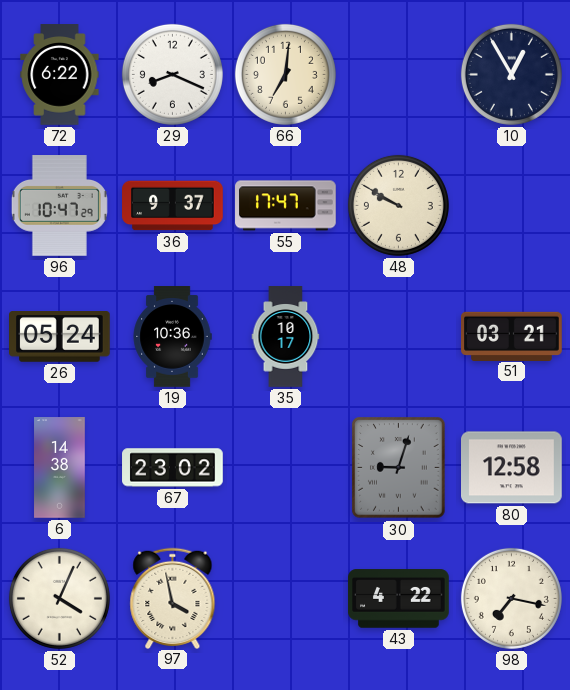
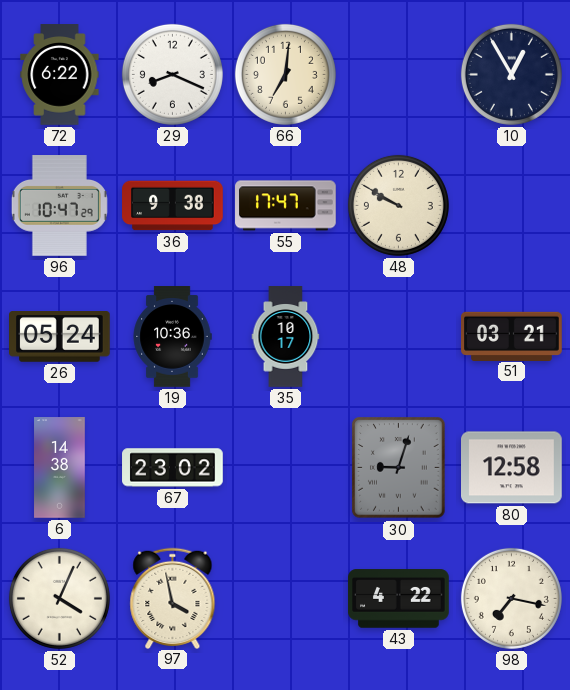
36: 9:37 -> 9:38
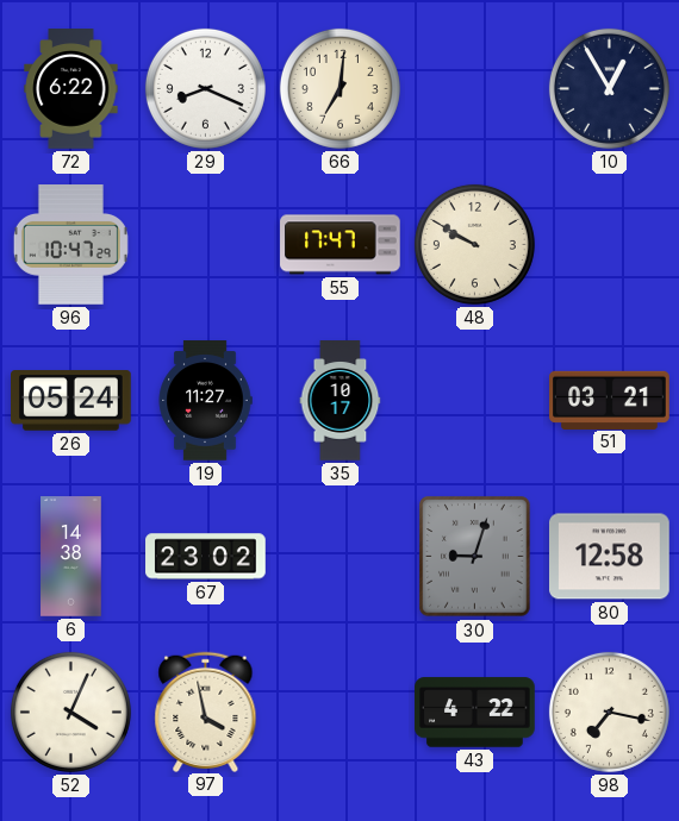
36: 9:38 -> none
19: 10:36 -> 11:27
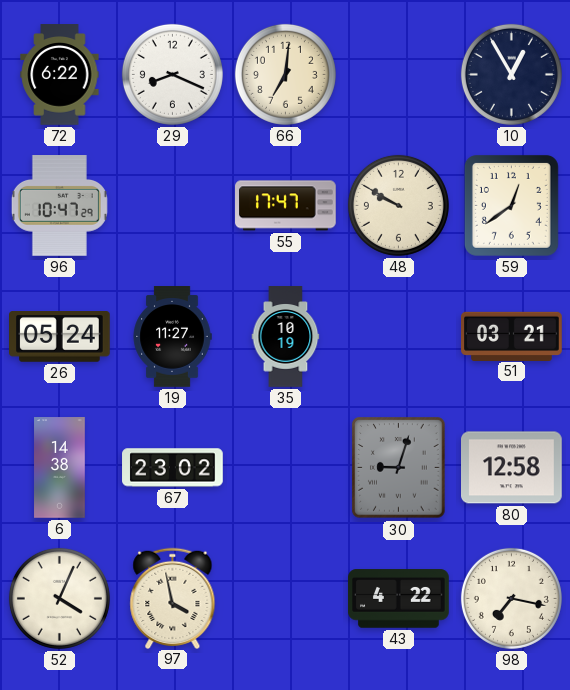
59: none -> 12:39
35: 10:17 -> 10:19
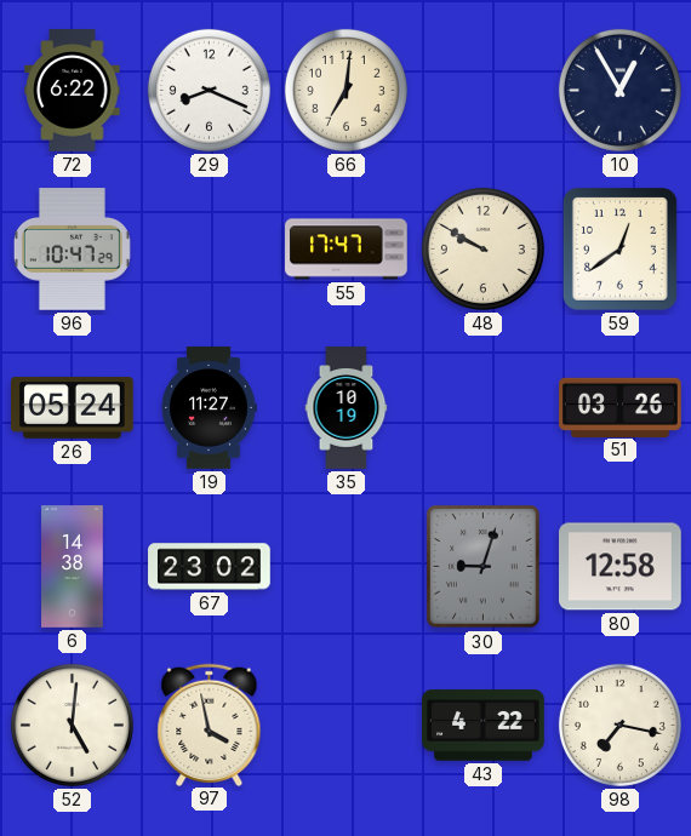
51: 03:21 -> 03:26
52: 4:04 -> 5:01
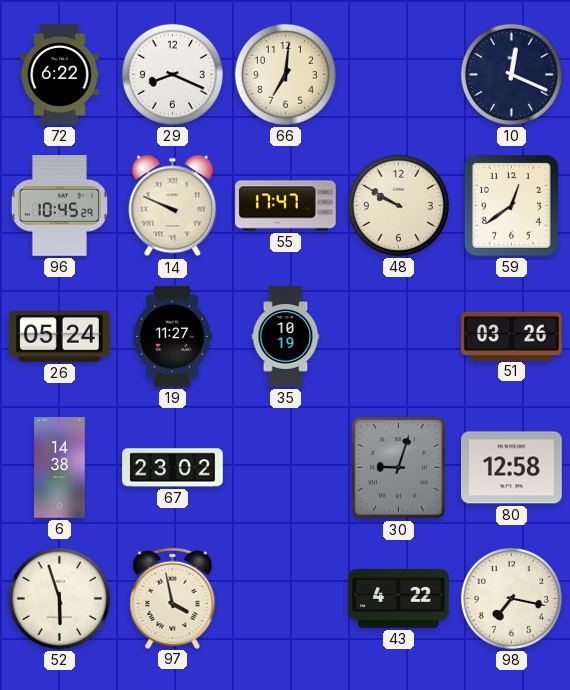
10: 12:55 -> 12:19
96: 10:47 -> 10:45
14: none -> 9:49
52: 5:01 -> 5:57
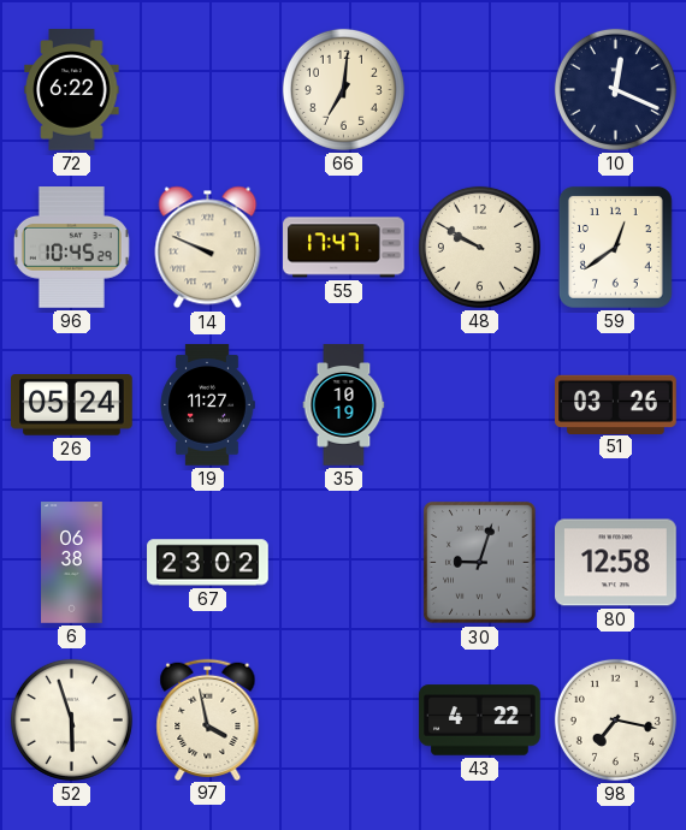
29: 8:19 -> none
6: 14:38 -> 06:38
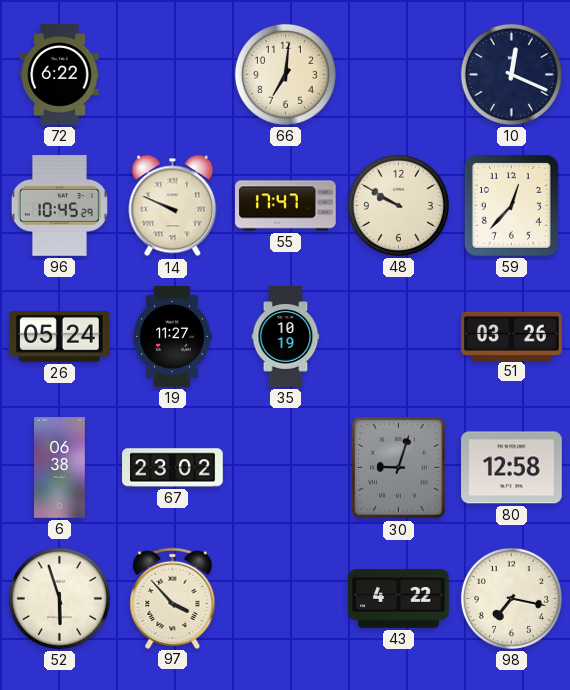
59: 12:39 -> 12:37
97: 3:58 -> 3:53
